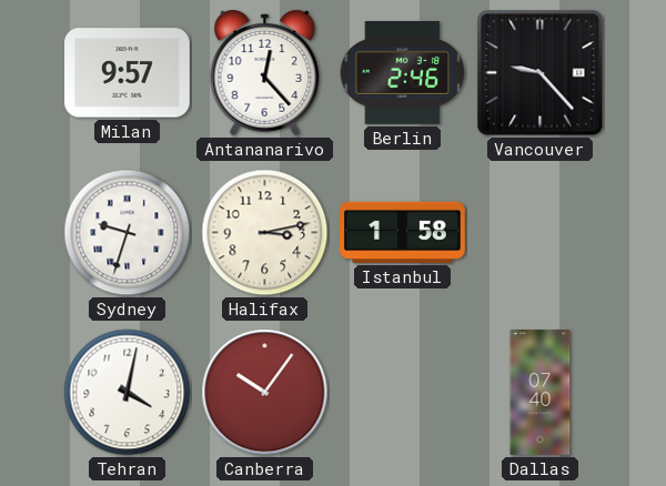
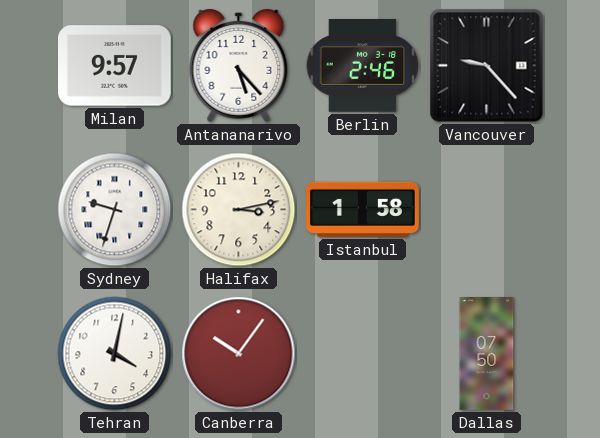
Antananarivo: 12:23 -> 5:23
Dallas: 07:40 -> 07:50
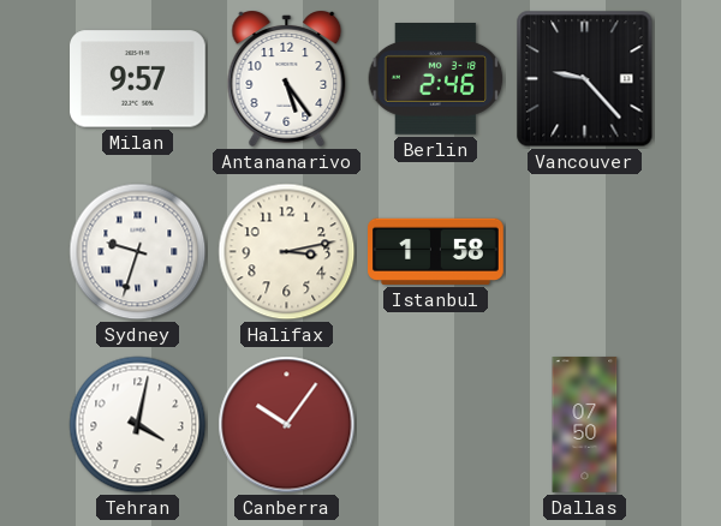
Antananarivo: 5:23 -> 5:24
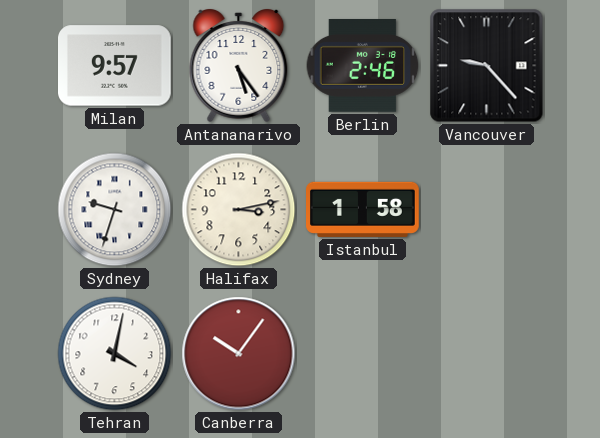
Dallas: 07:50 -> none
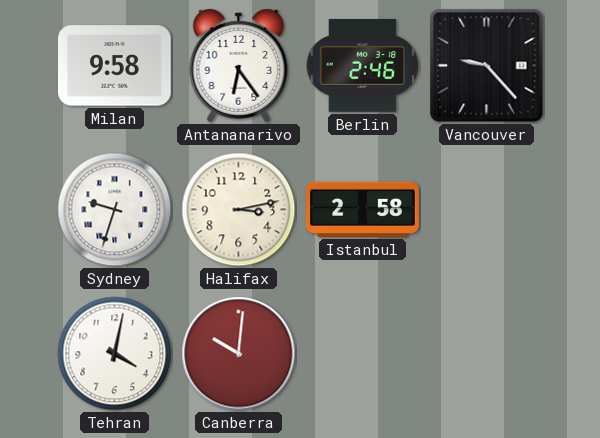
Milan: 9:57 -> 9:58
Antananarivo: 5:24 -> 6:24
Istanbul: 1:58 -> 2:58
Canberra: 10:06 -> 10:01
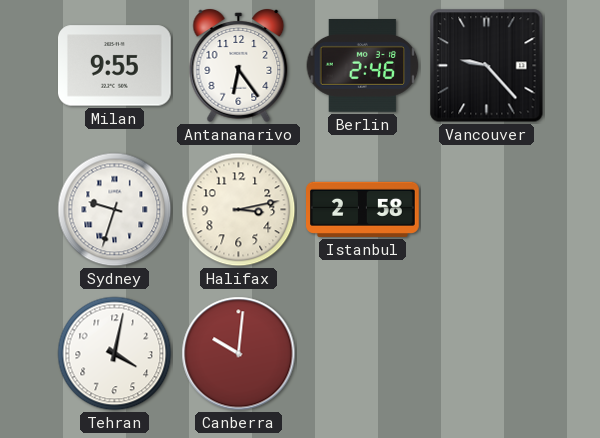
Milan: 9:58 -> 9:55
